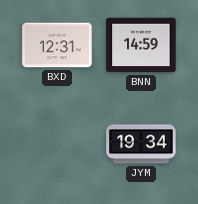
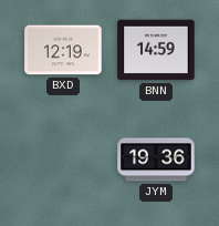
BXD: 12:31 -> 12:19
JYM: 19:34 -> 19:36
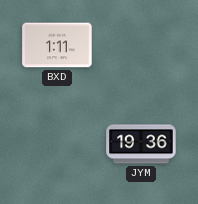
BXD: 12:19 -> 1:11
BNN: 14:59 -> none
